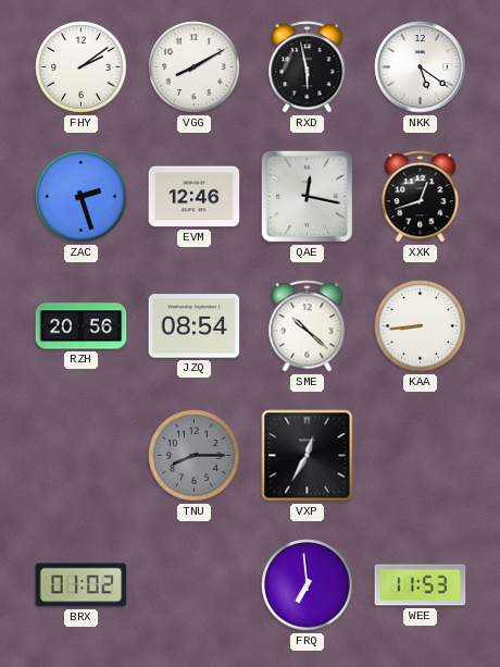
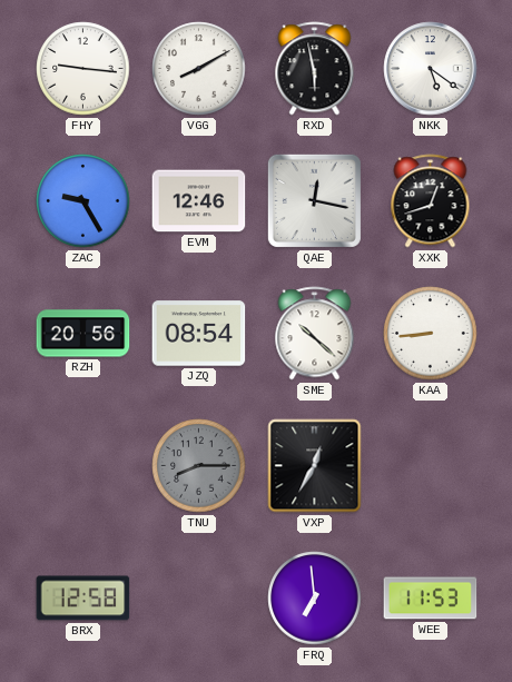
FHY: 2:09 -> 9:16
ZAC: 2:27 -> 9:25
BRX: 01:02 -> 12:58
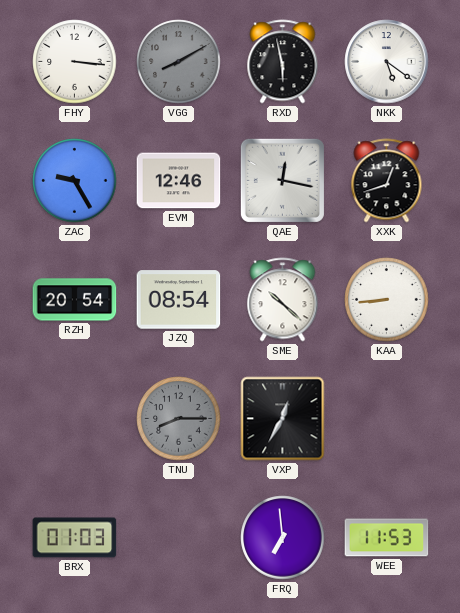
FHY: 9:16 -> 3:16
VGG dial: white -> grey
RZH: 20:56 -> 20:54
BRX: 12:58 -> 01:03
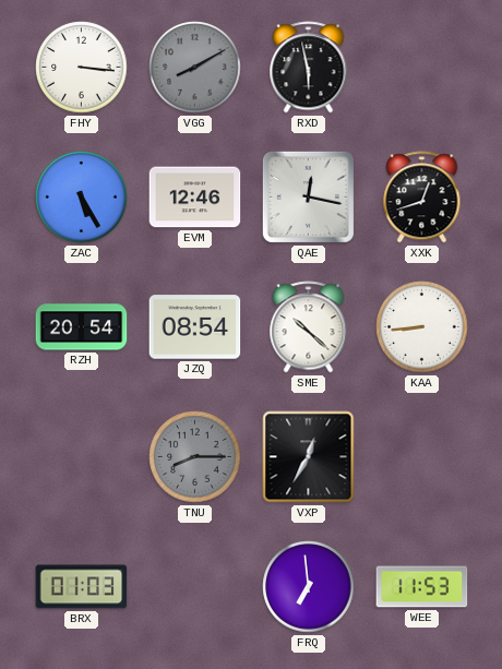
NKK: 5:21 -> none
ZAC: 9:25 -> 5:25
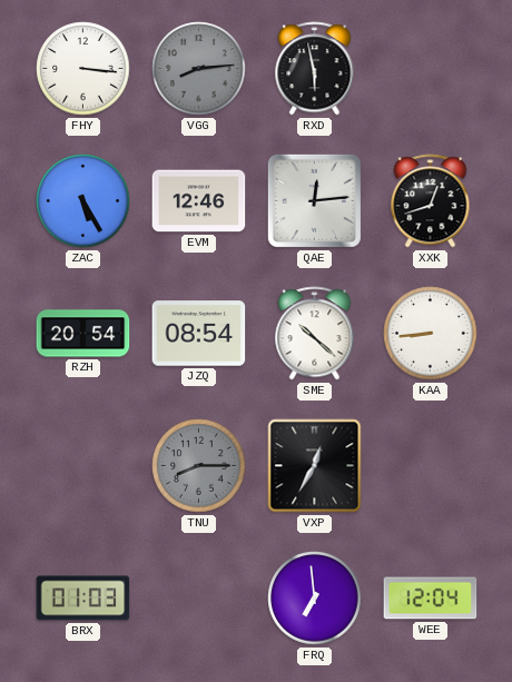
VGG: 8:10 -> 8:14
QAE: 12:17 -> 12:14
WEE: 11:53 -> 12:04
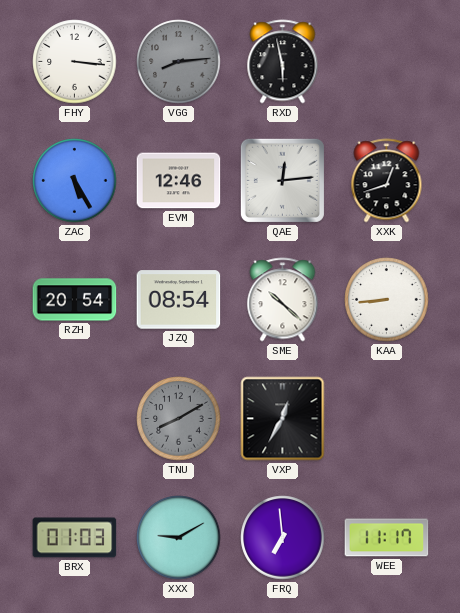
TNU: 8:15 -> 8:10
XXX: none -> 9:10
WEE: 12:04 -> 11:17
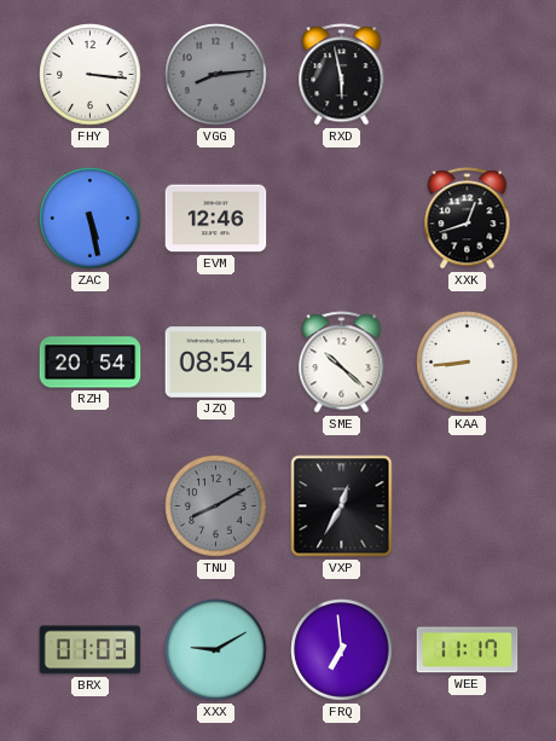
ZAC: 5:25 -> 5:28
QAE: 12:14 -> none
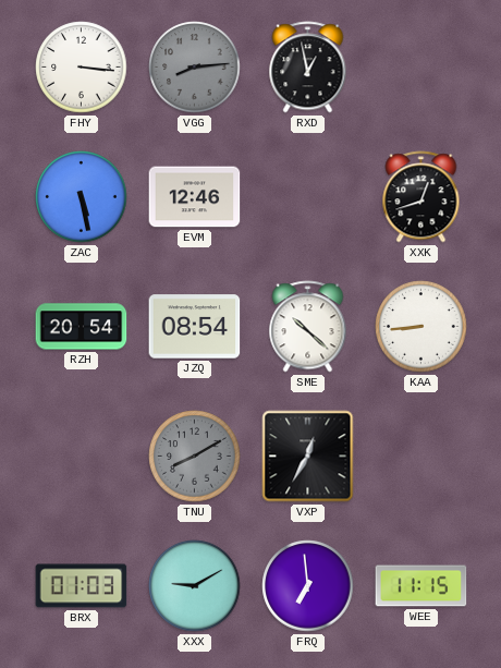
RXD: 5:58 -> 12:58
WEE: 11:17 -> 11:15
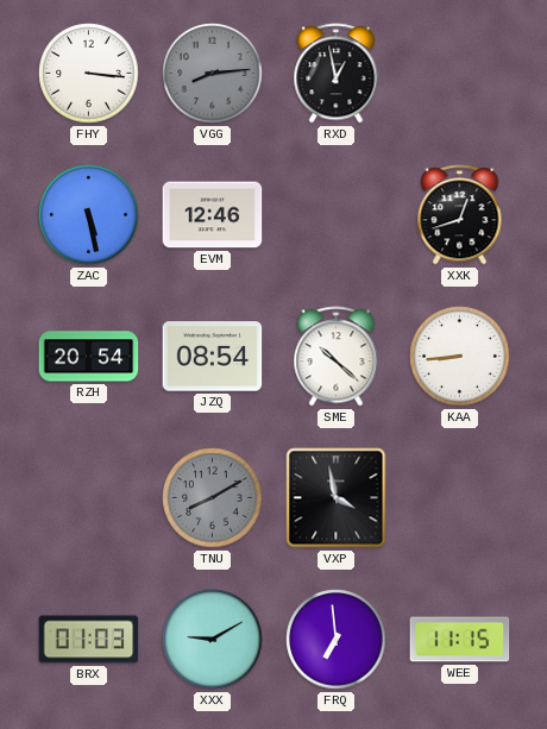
VXP: 12:35 -> 3:58
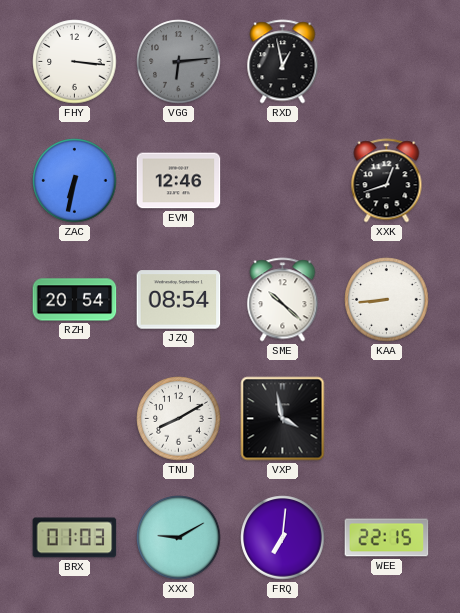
VGG: 8:14 -> 6:14
ZAC: 5:28 -> 6:32
TNU dial: grey -> white
FRQ: 6:59 -> 7:01
WEE: 11:15 -> 22:15
